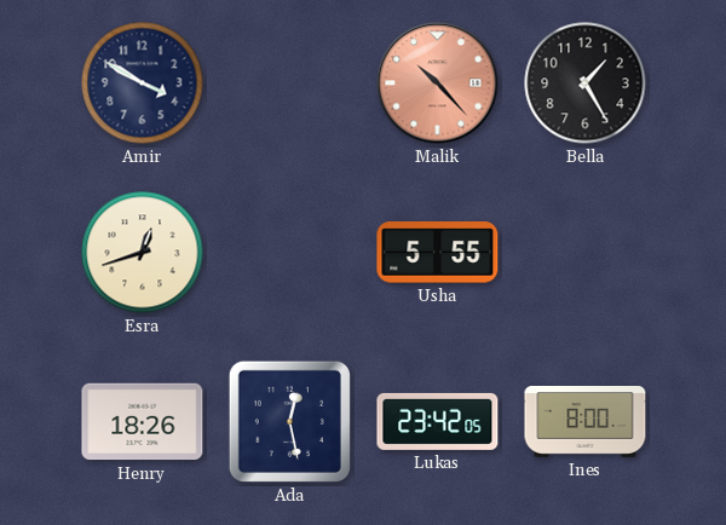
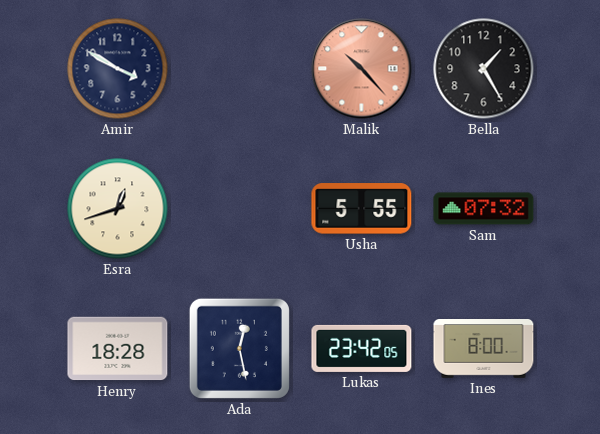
Sam: none -> 07:32
Henry: 18:26 -> 18:28
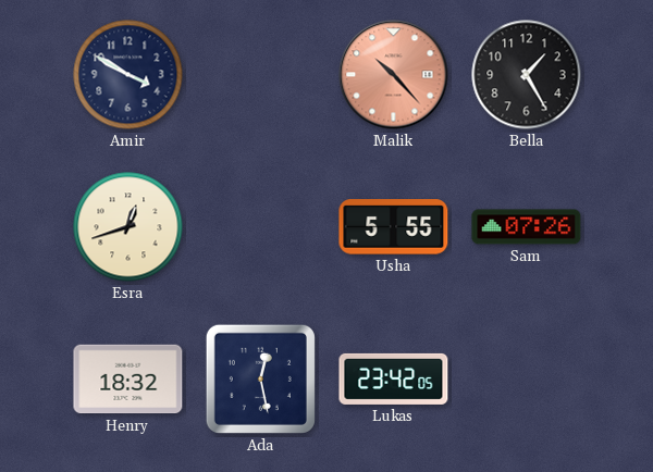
Sam: 07:32 -> 07:26
Henry: 18:28 -> 18:32
Ines: 8:00 -> none
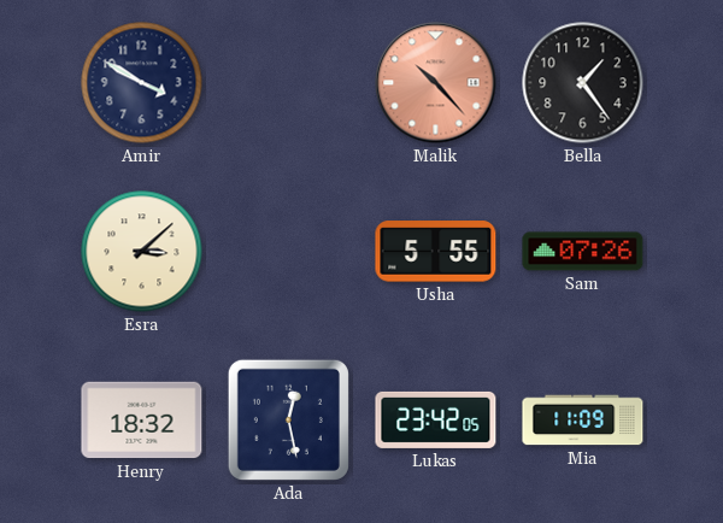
Bella: 1:25 -> 1:24
Esra: 12:42 -> 3:08
Mia: none -> 11:09
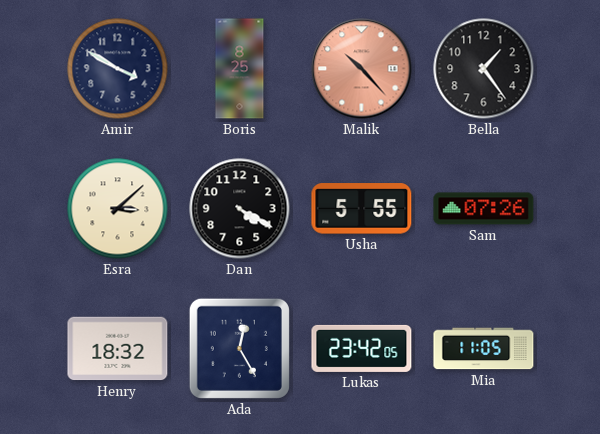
Boris: none -> 8:25
Dan: none -> 4:20
Ada: 12:28 -> 12:25
Mia: 11:09 -> 11:05
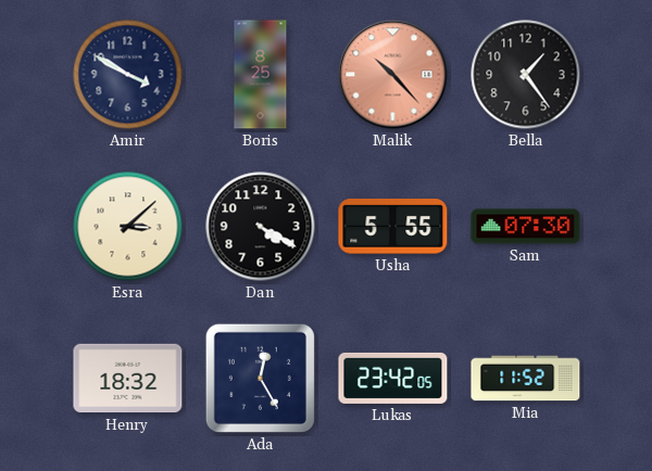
Sam: 07:26 -> 07:30
Mia: 11:05 -> 11:52
